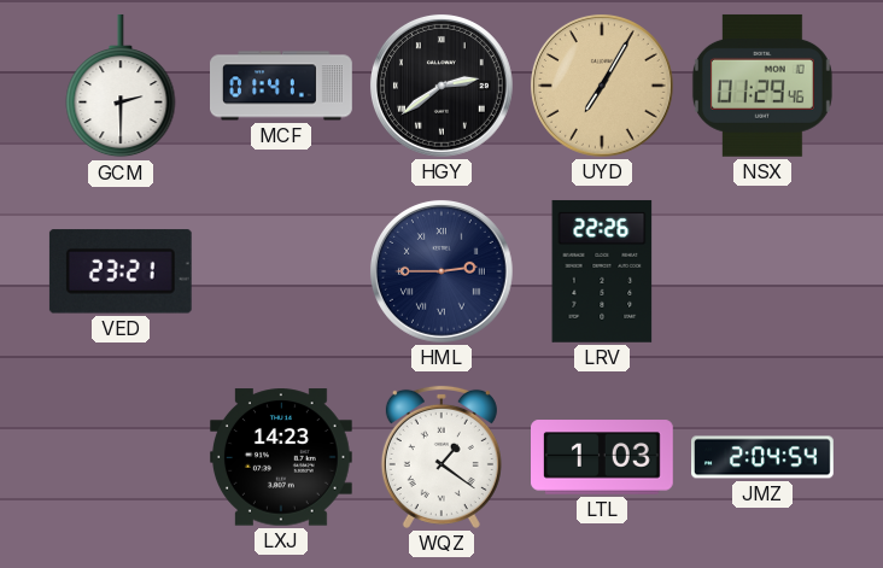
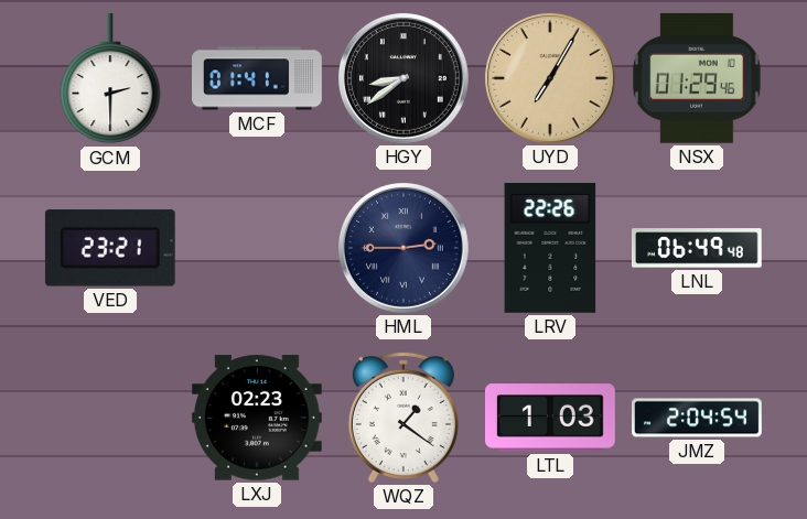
HGY: 2:39 -> 8:39
LNL: none -> 06:49
LXJ: 14:23 -> 02:23
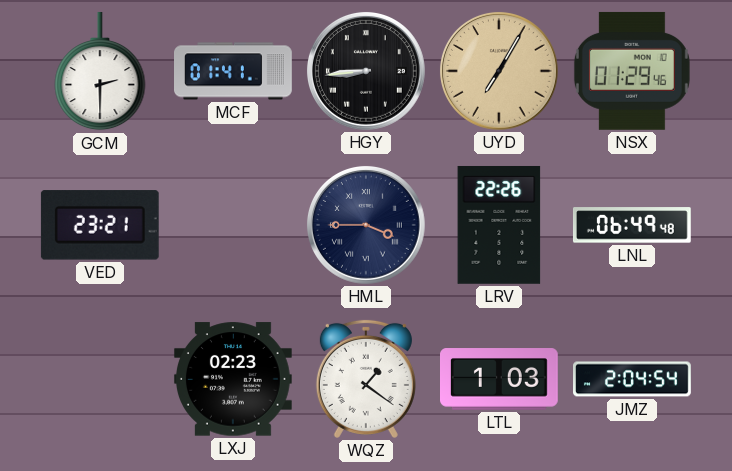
HGY: 8:39 -> 8:44
HML: 2:45 -> 3:45
